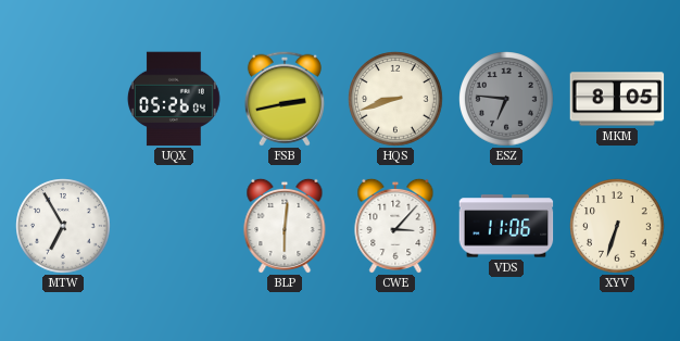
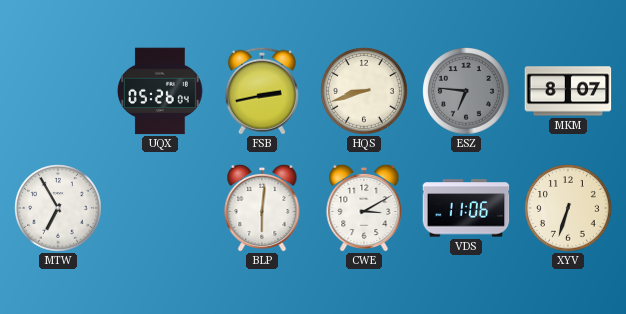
MKM: 8:05 -> 8:07
CWE: 3:07 -> 3:10
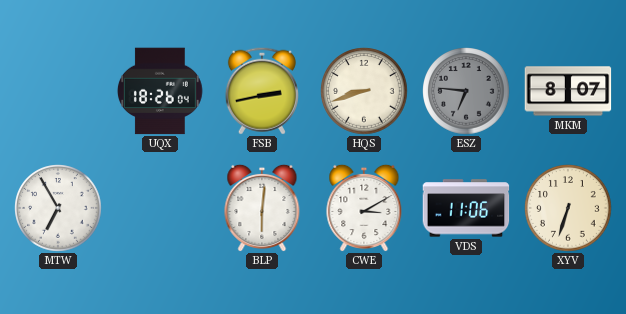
UQX: 05:26 -> 18:26
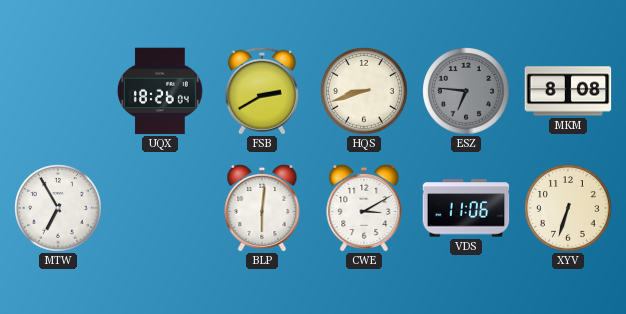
FSB: 2:43 -> 2:40
MKM: 8:07 -> 8:08
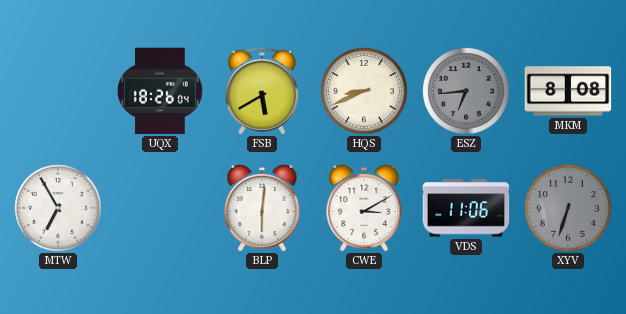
FSB: 2:40 -> 5:40
HQS: 8:42 -> 8:41
ESZ: 6:46 -> 6:44
XYV dial: cream -> grey
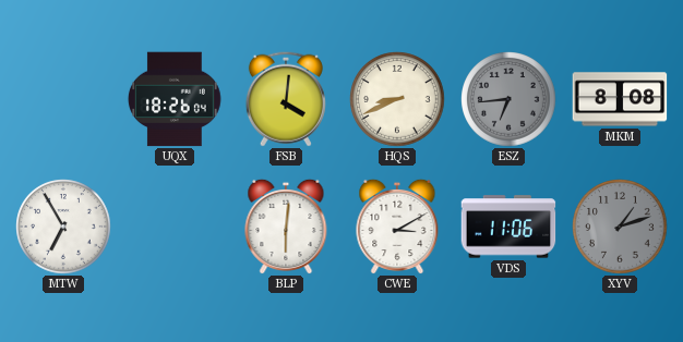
FSB: 5:40 -> 4:01
XYV: 6:33 -> 1:12
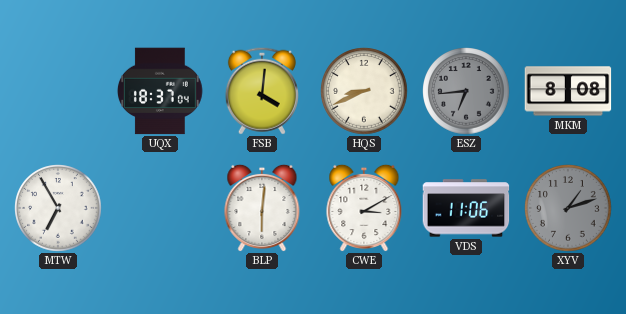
UQX: 18:26 -> 18:37
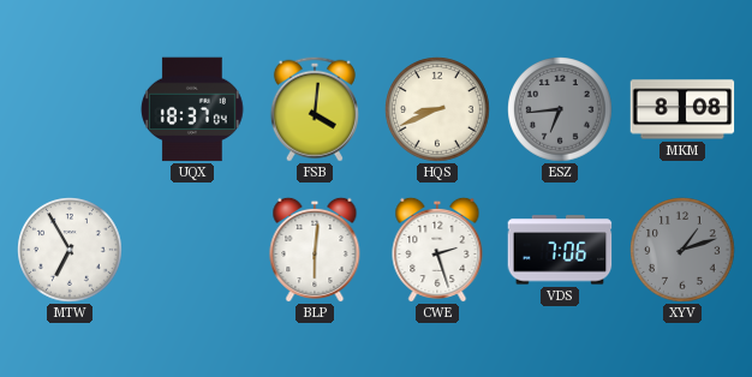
CWE: 3:10 -> 2:27
VDS: 11:06 -> 7:06
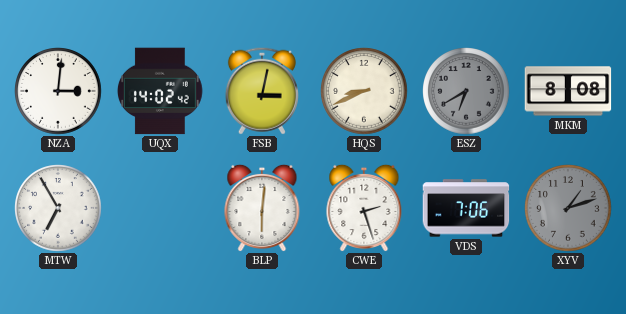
NZA: none -> 3:01
UQX: 18:37 -> 14:02
FSB: 4:01 -> 3:02
ESZ: 6:44 -> 6:40
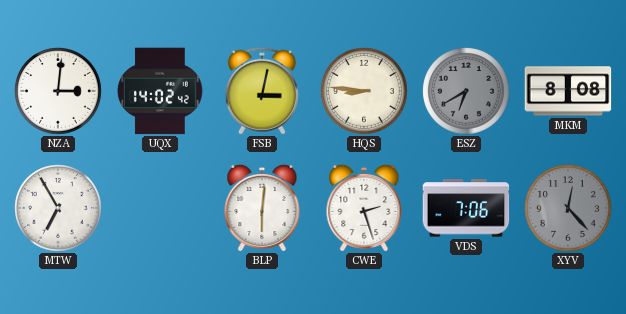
HQS: 8:41 -> 8:46
XYV: 1:12 -> 12:23
